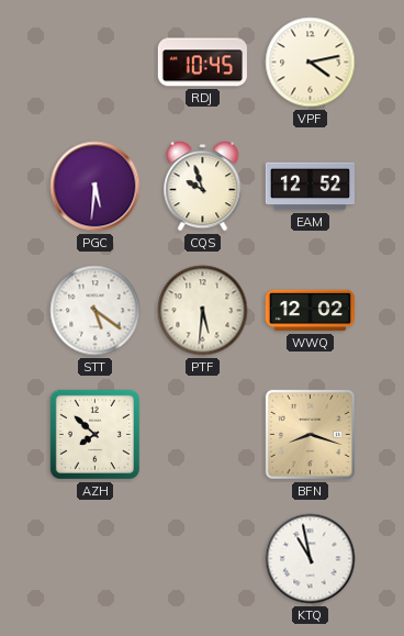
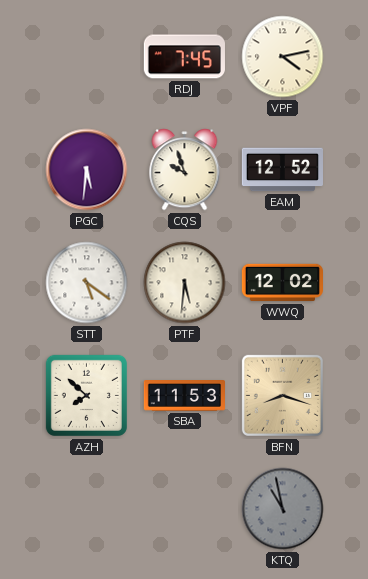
RDJ: 10:45 -> 7:45
SBA: none -> 11:53
KTQ dial: white -> grey
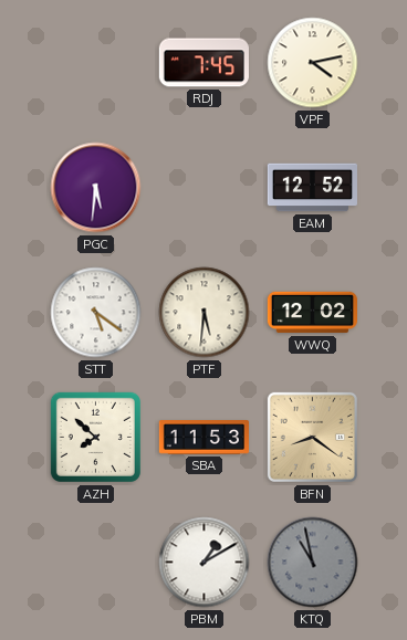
CQS: 9:57 -> none
BFN: 8:18 -> 8:21
PBM: none -> 1:10
